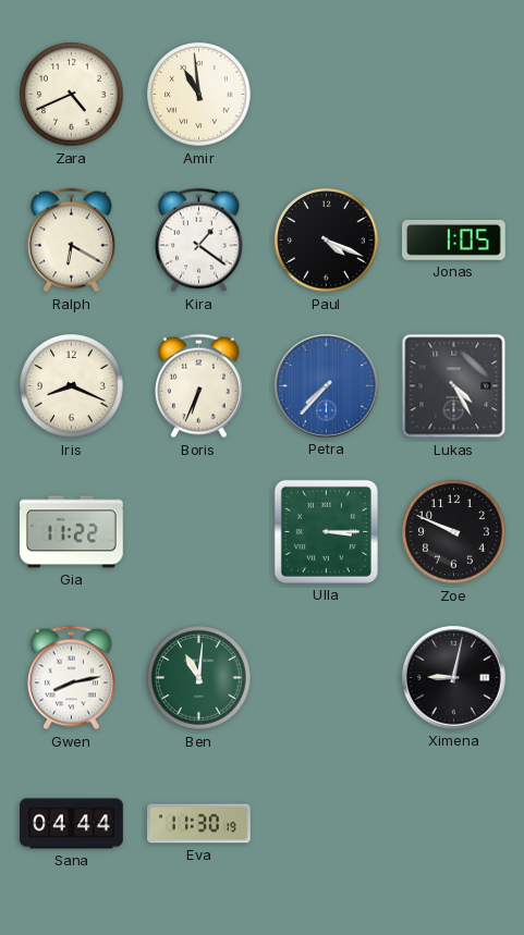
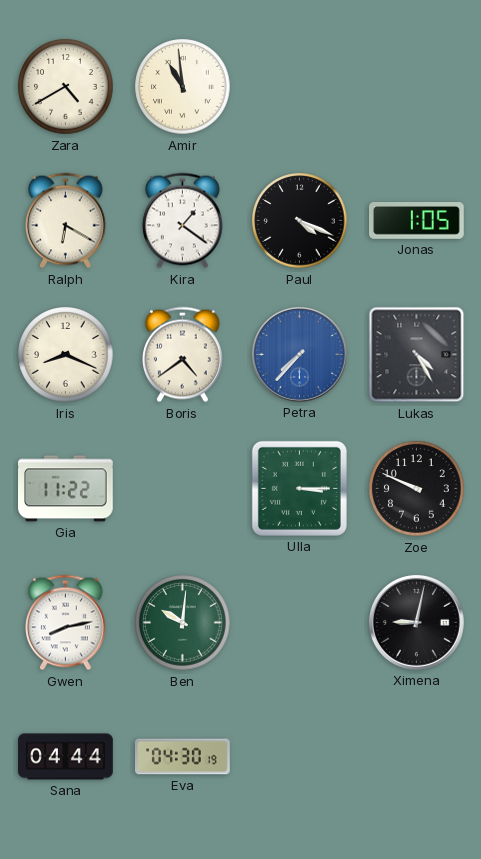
Zara: 4:41 -> 4:40
Boris: 6:34 -> 4:39
Ben: 11:01 -> 10:01
Eva: 11:30 -> 04:30
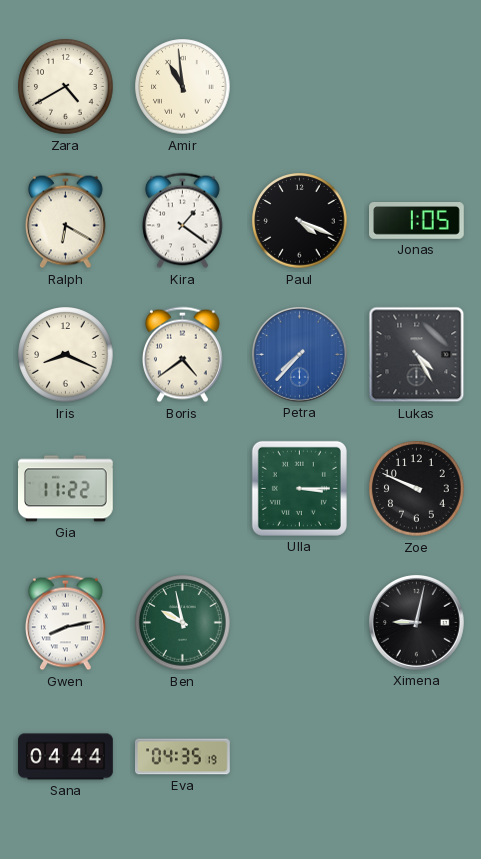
Ben: 10:01 -> 9:58
Eva: 04:30 -> 04:35
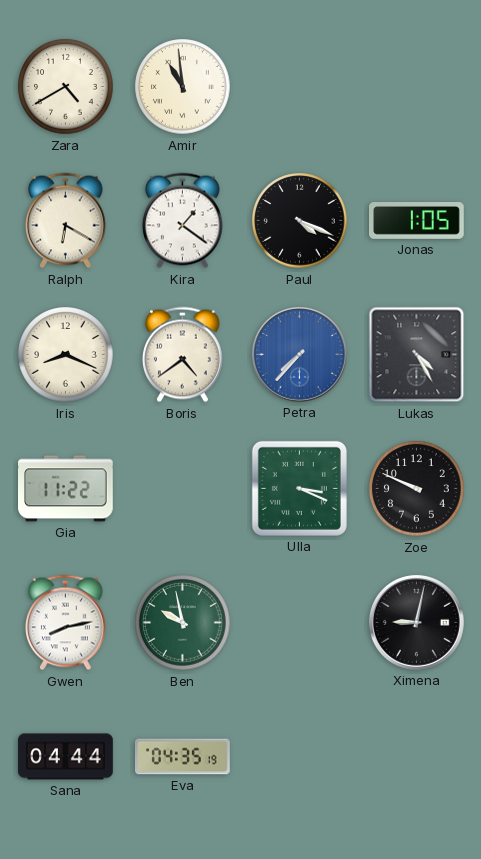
Ulla: 3:15 -> 3:19
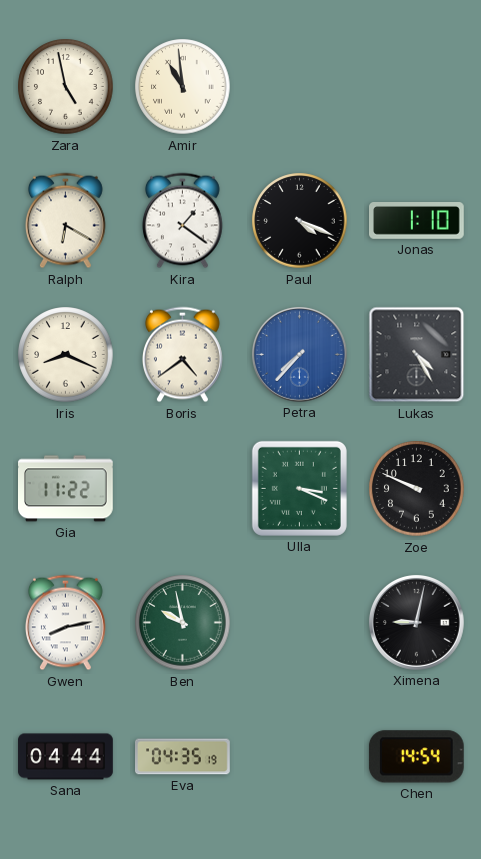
Zara: 4:40 -> 4:58
Jonas: 1:05 -> 1:10
Chen: none -> 14:54
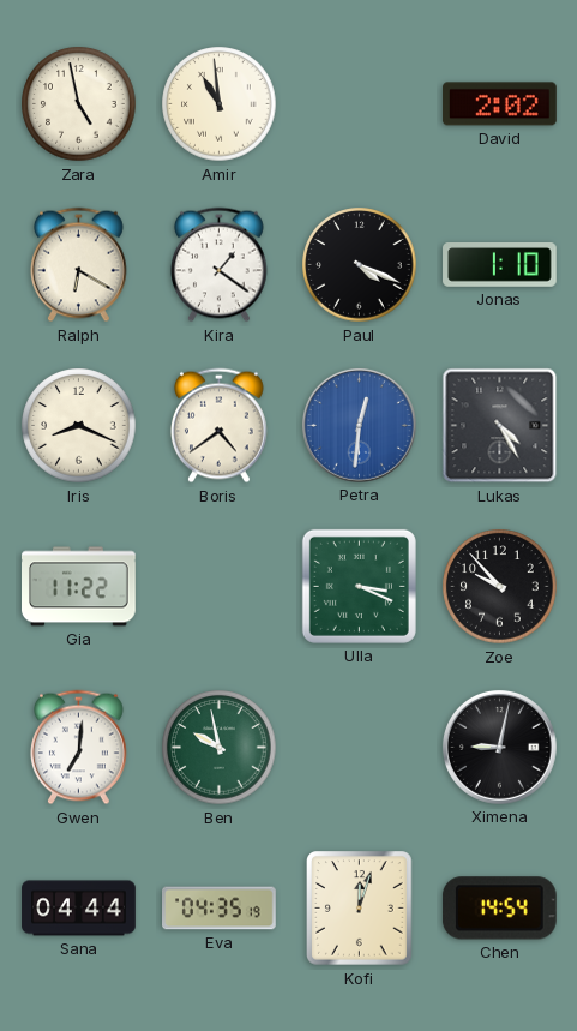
David: none -> 2:02
Petra: 7:37 -> 12:31
Zoe: 9:49 -> 9:53
Gwen: 8:13 -> 7:01
Kofi: none -> 12:03
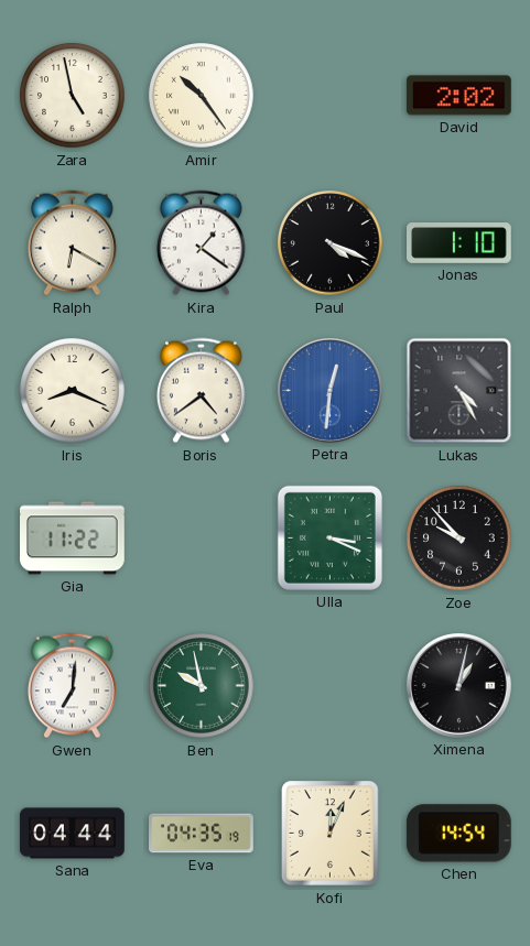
Amir: 10:59 -> 10:24
Ximena: 9:02 -> 1:02
Kofi: 12:03 -> 12:04
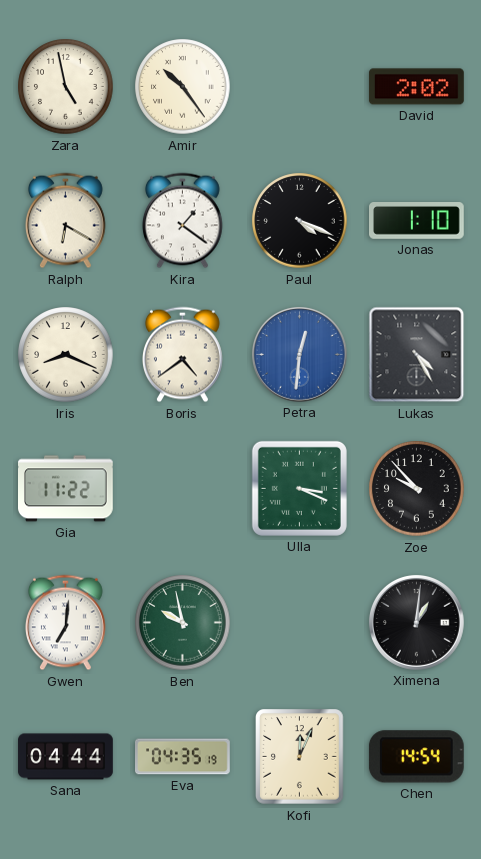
Ximena: 1:02 -> 1:01
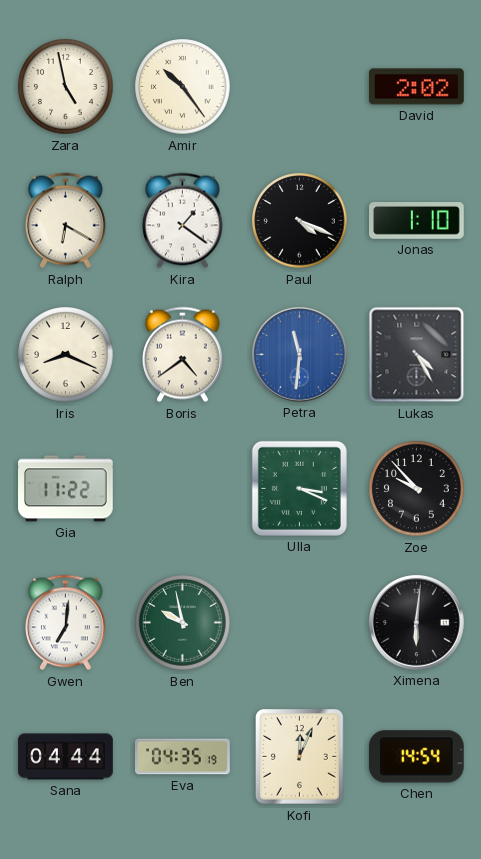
Petra: 12:31 -> 11:31
Ximena: 1:01 -> 6:01
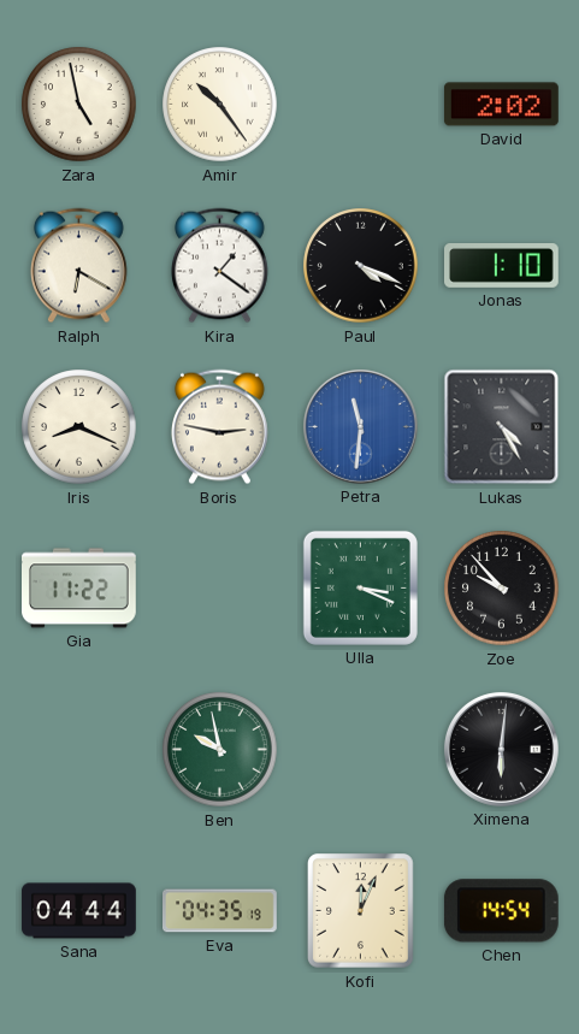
Boris: 4:39 -> 2:47
Gwen: 7:01 -> none
